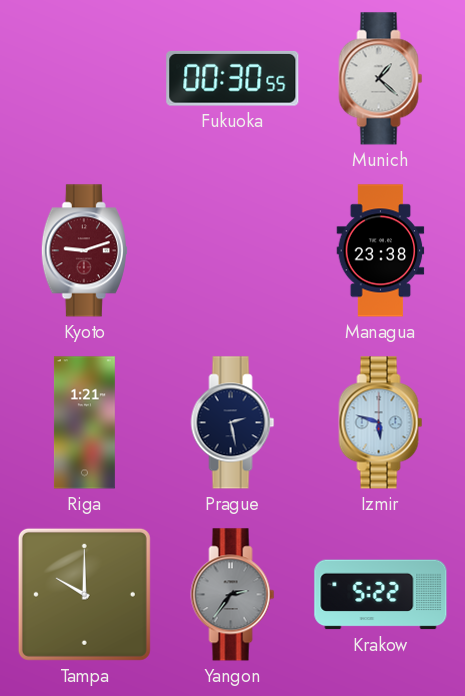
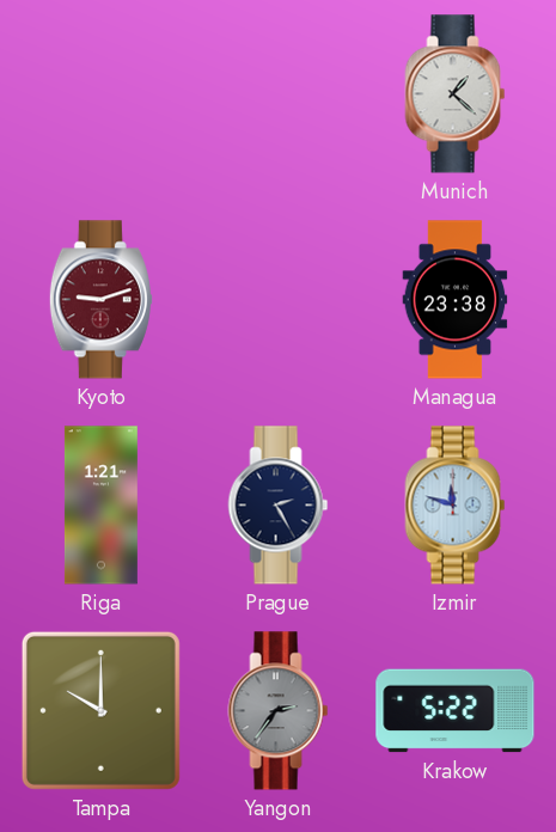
Fukuoka: 00:30 -> none
Prague: 2:28 -> 2:25
Izmir: 5:48 -> 11:48
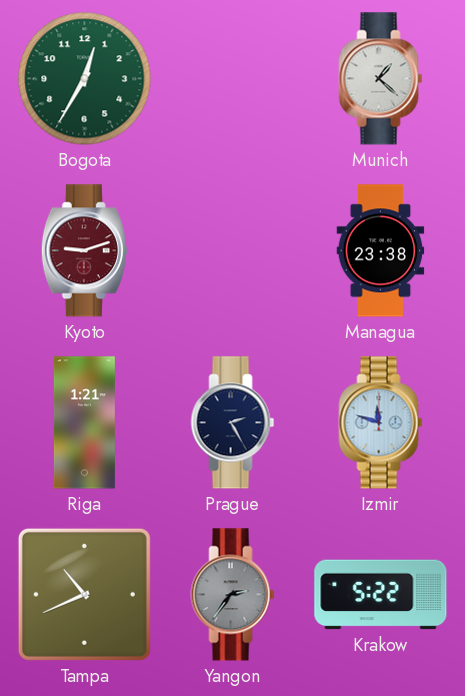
Bogota: none -> 12:35
Tampa: 10:00 -> 10:41
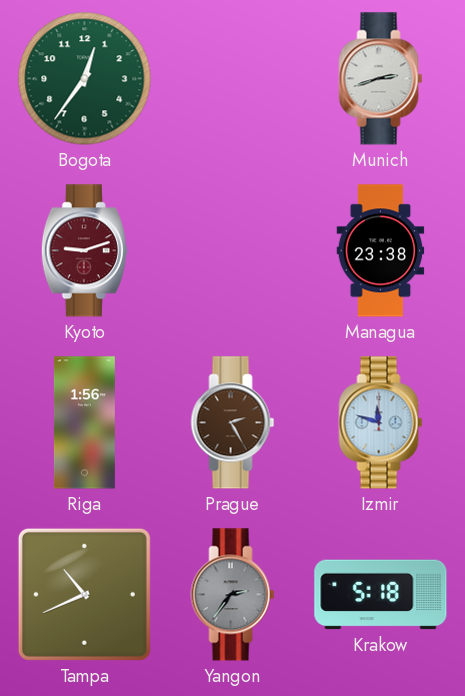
Bogota: 12:35 -> 12:36
Munich: 1:22 -> 2:42
Riga: 1:21 -> 1:56
Prague dial: navy -> brown
Krakow: 5:22 -> 5:18
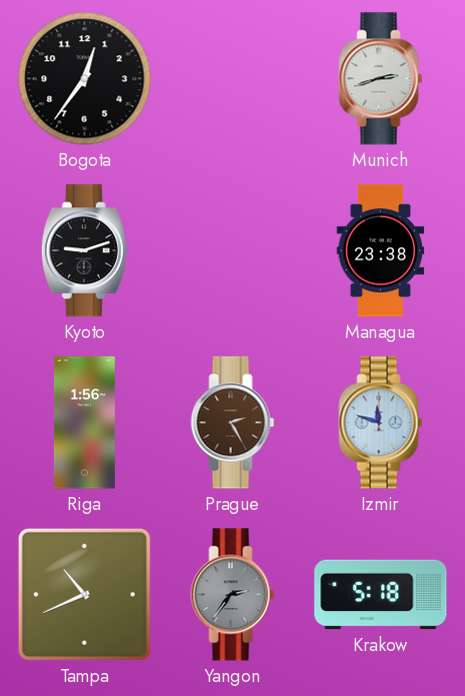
Bogota dial: green -> black
Kyoto dial: burgundy -> black
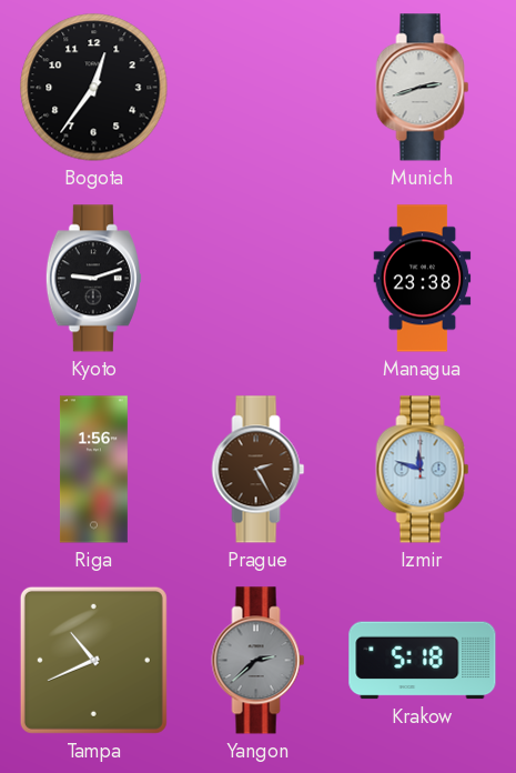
Yangon: 2:36 -> 2:38
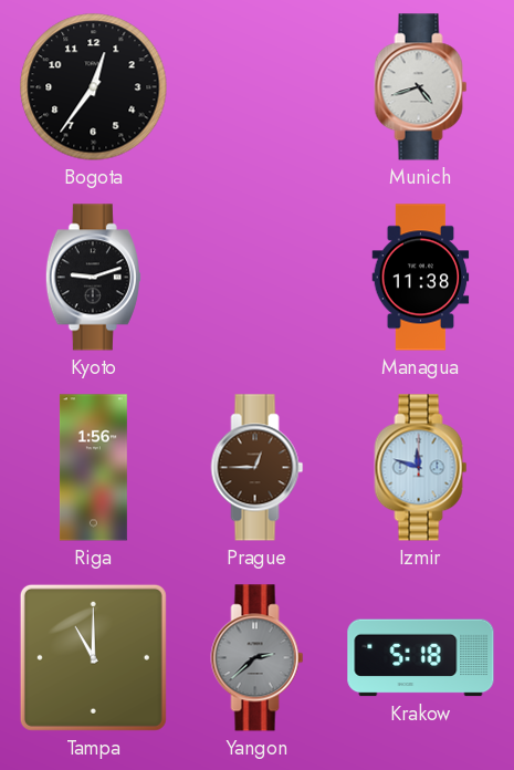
Munich: 2:42 -> 4:42
Managua: 23:38 -> 11:38
Prague: 2:25 -> 12:45
Tampa: 10:41 -> 11:00
